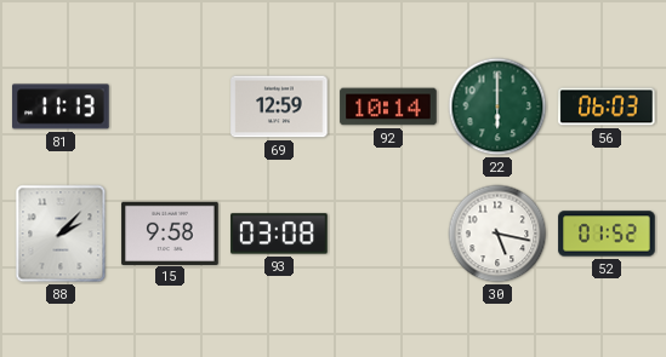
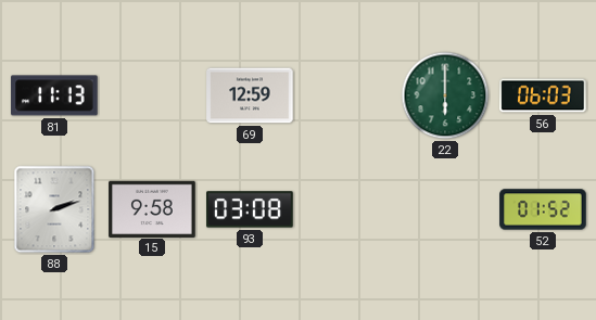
92: 10:14 -> none
88: 2:07 -> 2:12
30: 5:17 -> none
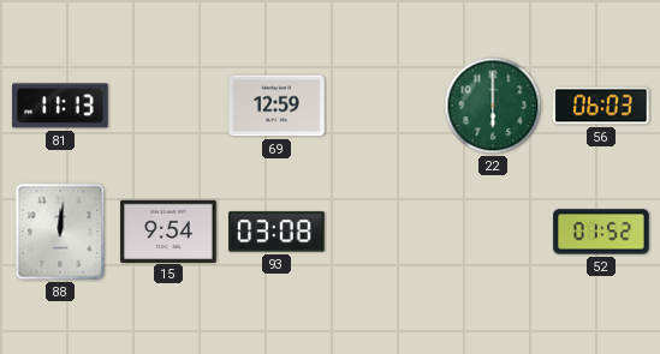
88: 2:12 -> 12:01
15: 9:58 -> 9:54
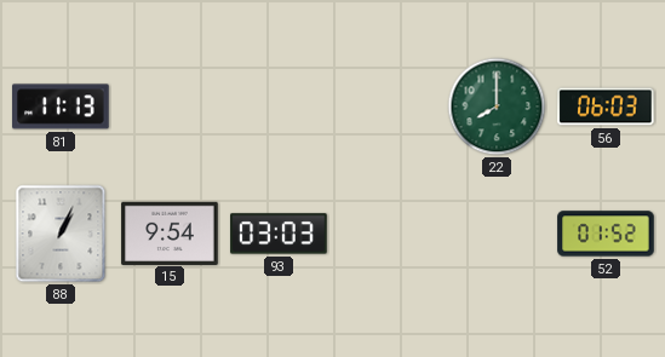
69: 12:59 -> none
22: 6:00 -> 8:00
88: 12:01 -> 1:04
93: 03:08 -> 03:03
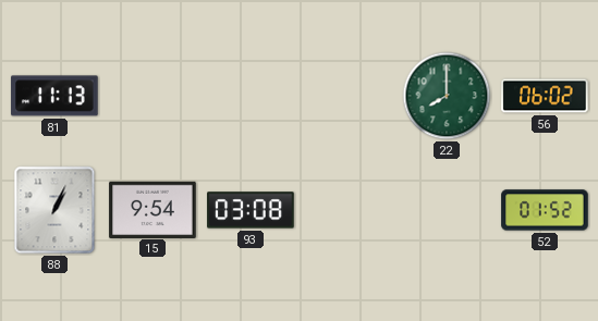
56: 06:03 -> 06:02
93: 03:03 -> 03:08
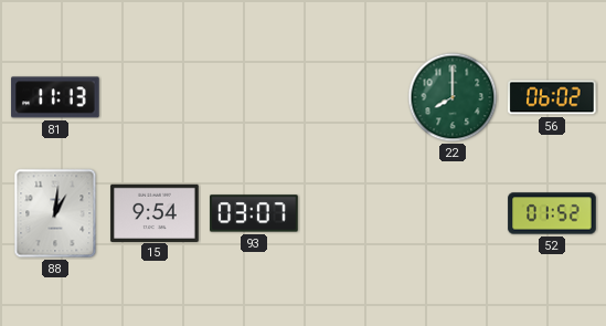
88: 1:04 -> 1:01
93: 03:08 -> 03:07
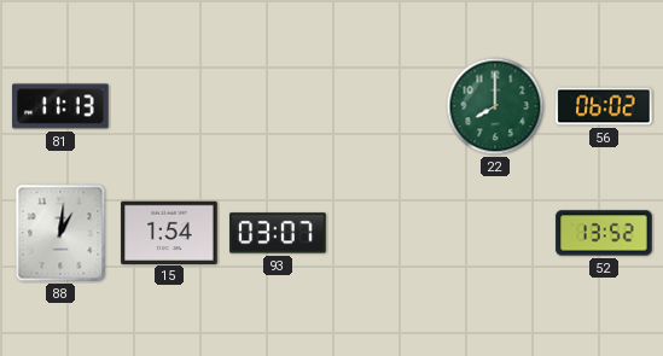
15: 9:54 -> 1:54
52: 01:52 -> 13:52
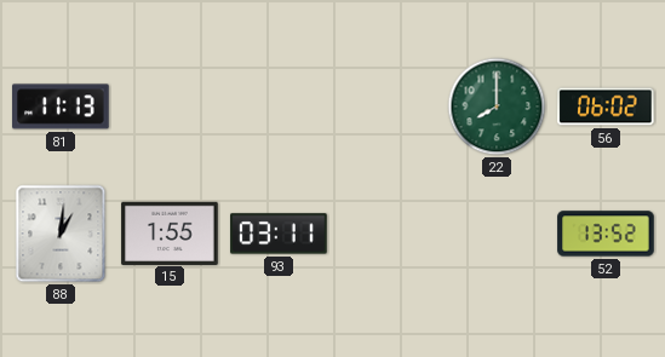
15: 1:54 -> 1:55
93: 03:07 -> 03:11
